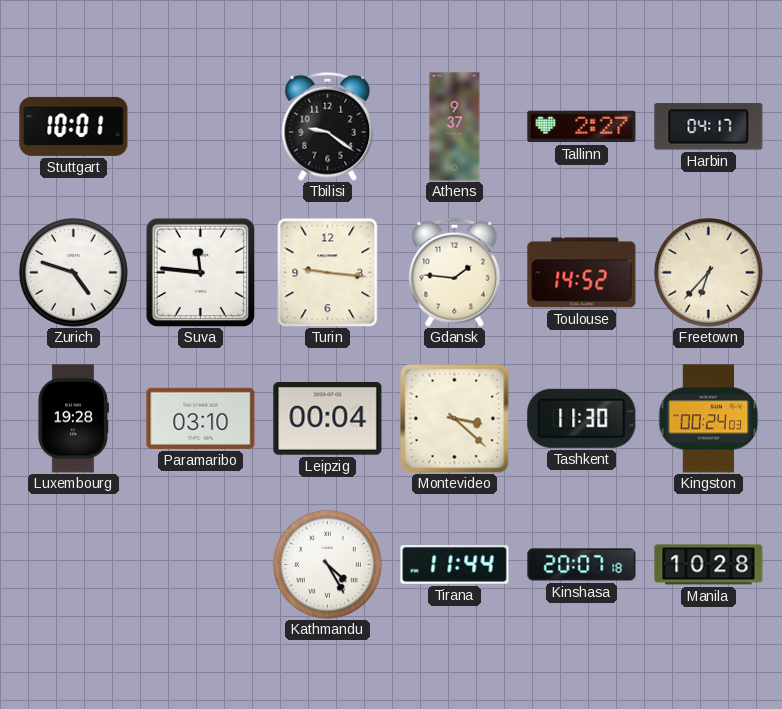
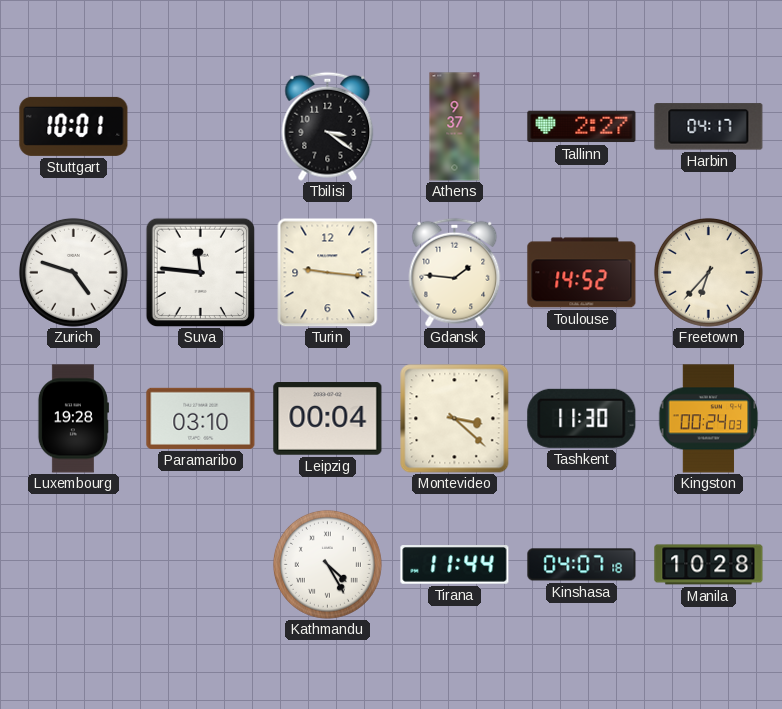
Tbilisi: 9:21 -> 3:21
Kinshasa: 20:07 -> 04:07
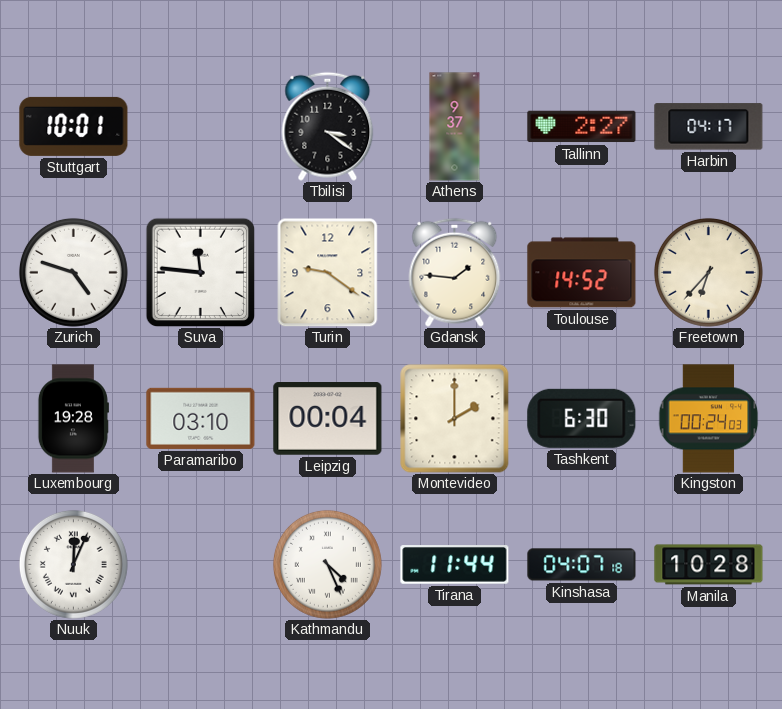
Turin: 9:16 -> 9:21
Montevideo: 3:22 -> 2:00
Tashkent: 11:30 -> 6:30
Nuuk: none -> 12:04
Kathmandu: 4:25 -> 4:26
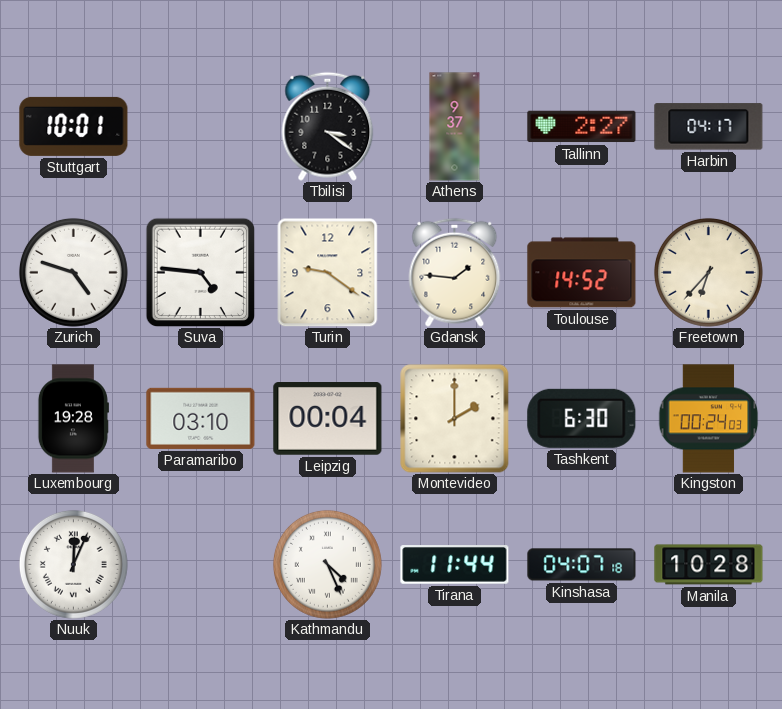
Suva: 11:46 -> 4:46
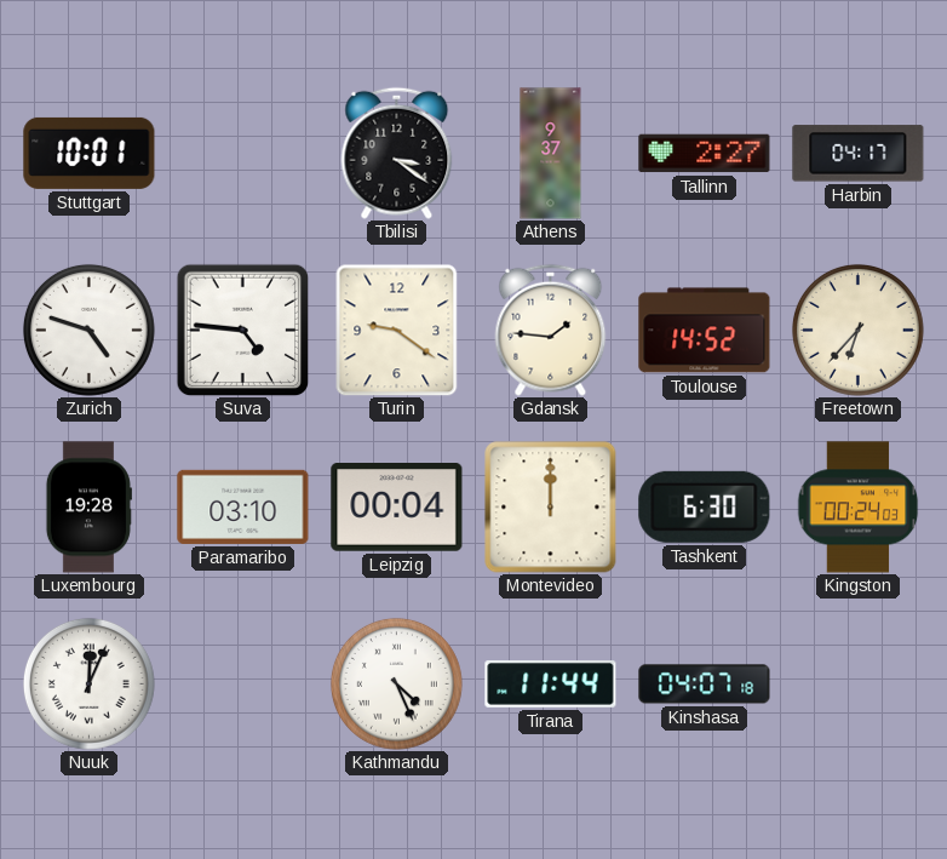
Montevideo: 2:00 -> 12:00
Manila: 10:28 -> none
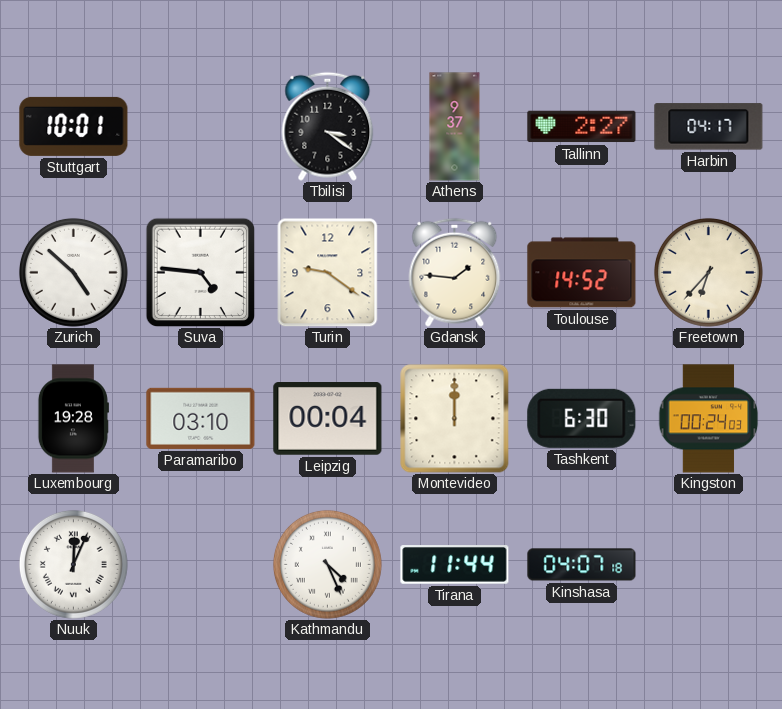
Zurich: 4:48 -> 4:52
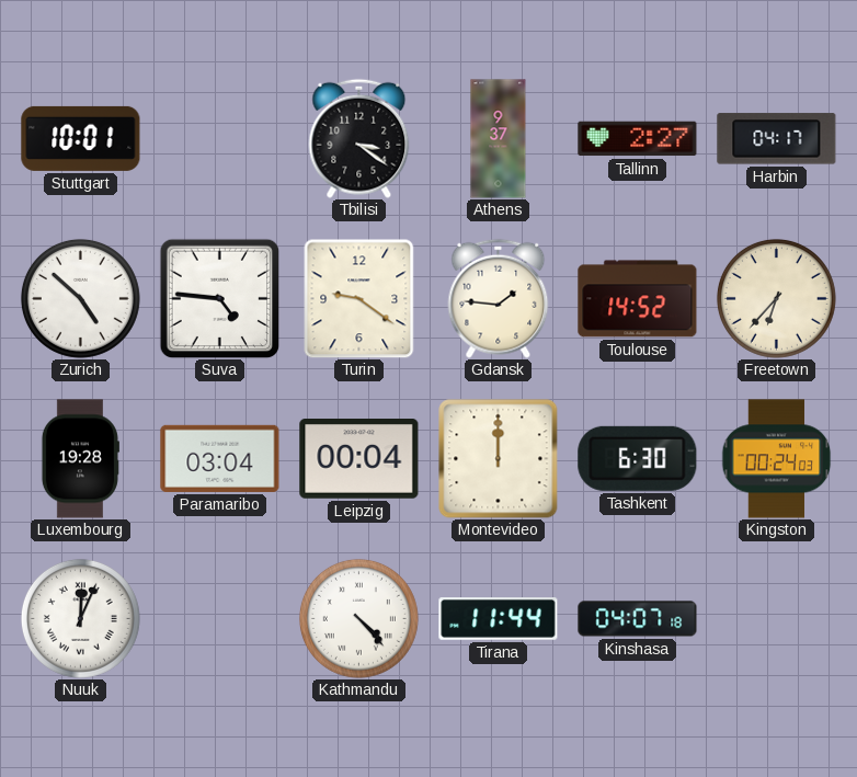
Paramaribo: 03:10 -> 03:04
Kathmandu: 4:26 -> 4:23
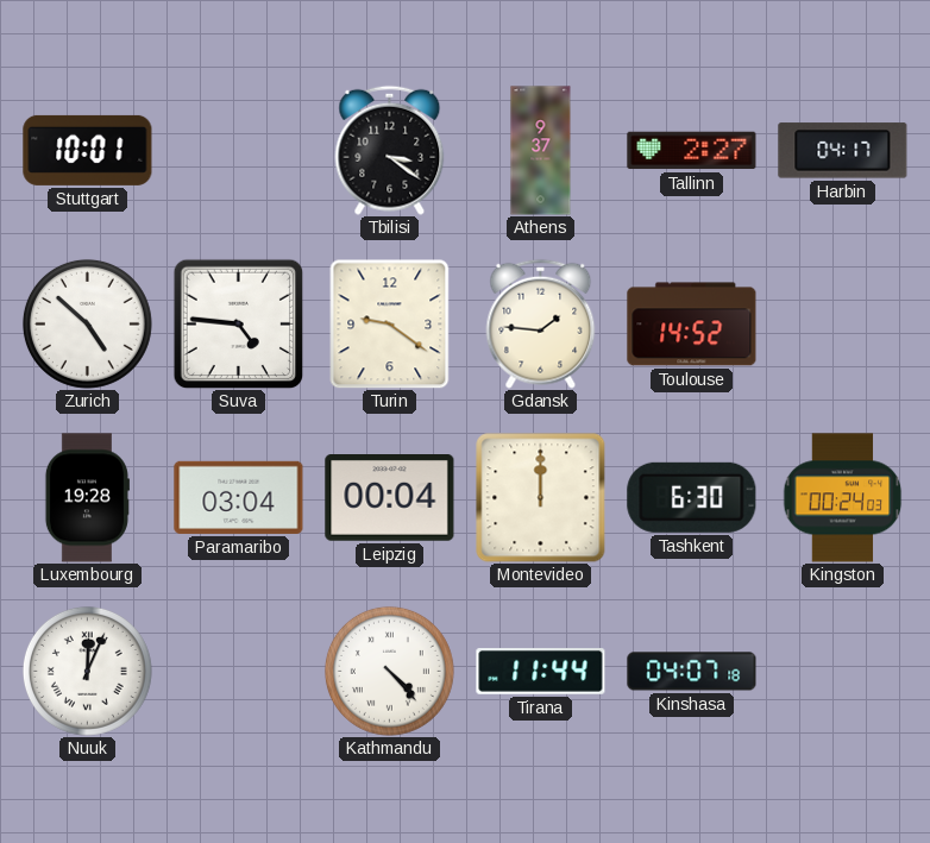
Freetown: 6:37 -> none
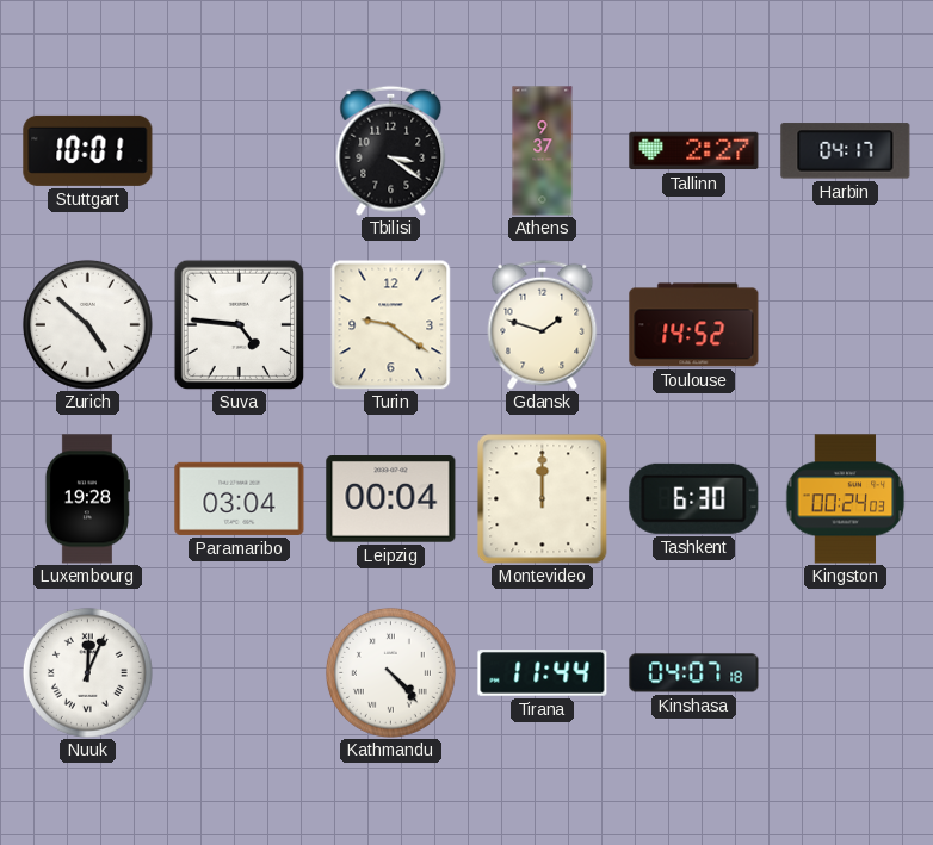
Gdansk: 1:46 -> 1:48
